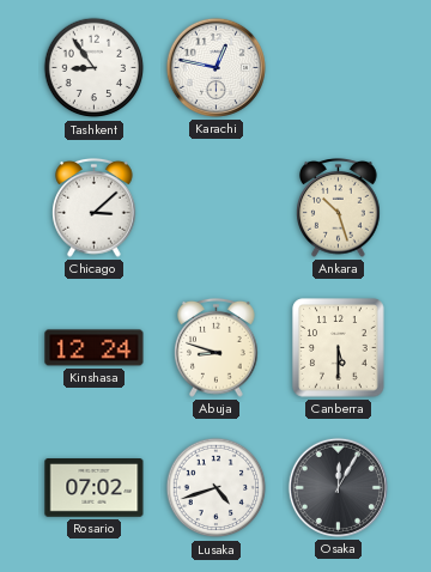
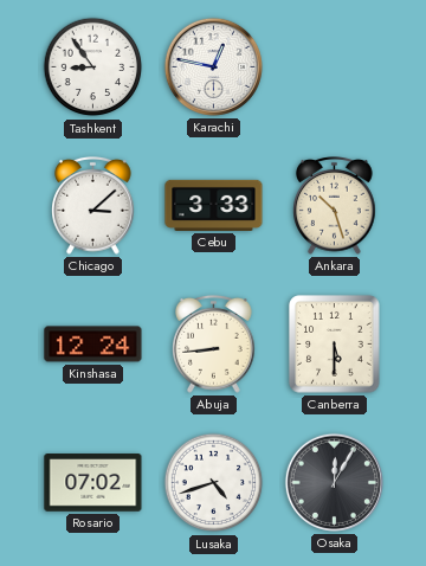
Cebu: none -> 3:33
Abuja: 8:48 -> 8:44
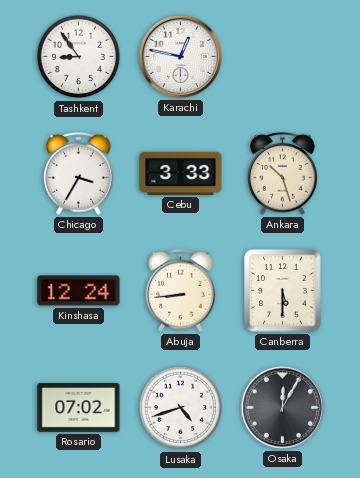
Chicago: 3:08 -> 3:35
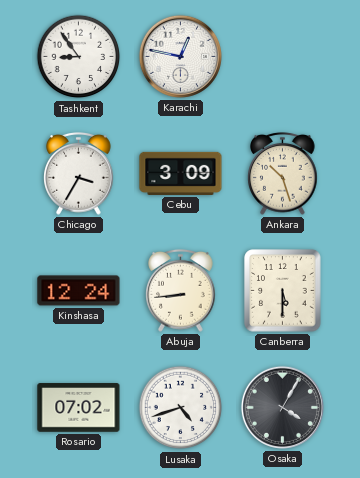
Cebu: 3:33 -> 3:09
Osaka: 12:05 -> 4:05
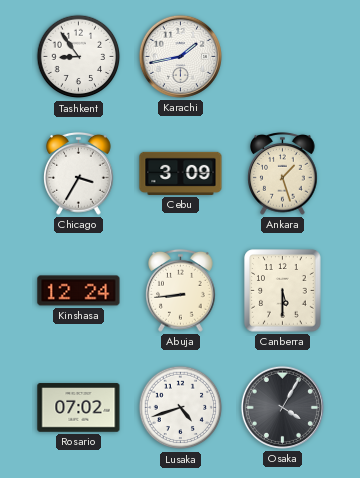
Karachi: 12:47 -> 1:43
Ankara: 10:27 -> 1:27
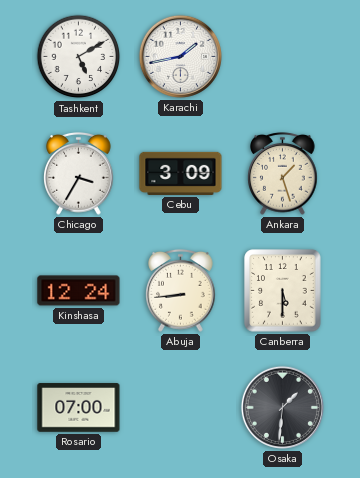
Tashkent: 8:54 -> 5:10
Rosario: 07:02 -> 07:00
Lusaka: 4:42 -> none
Osaka: 4:05 -> 1:31
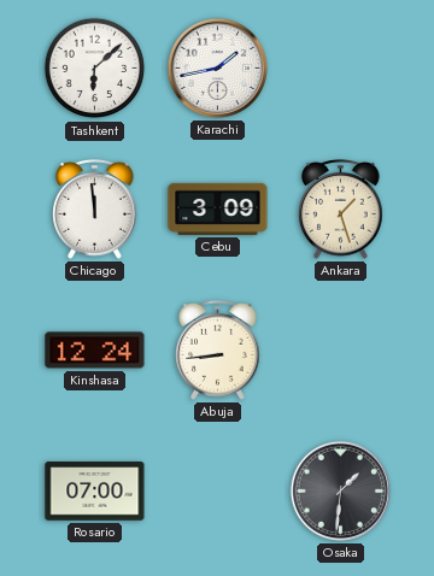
Tashkent: 5:10 -> 6:08
Chicago: 3:35 -> 11:59
Canberra: 5:30 -> none
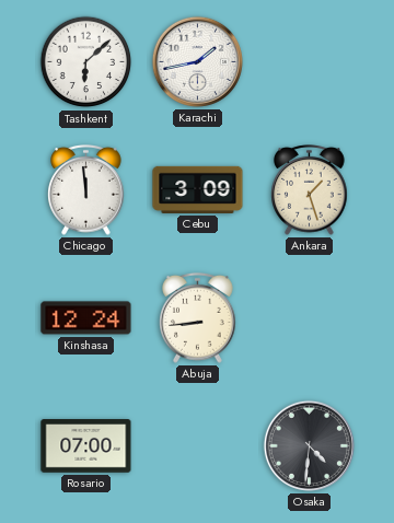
Osaka: 1:31 -> 4:31
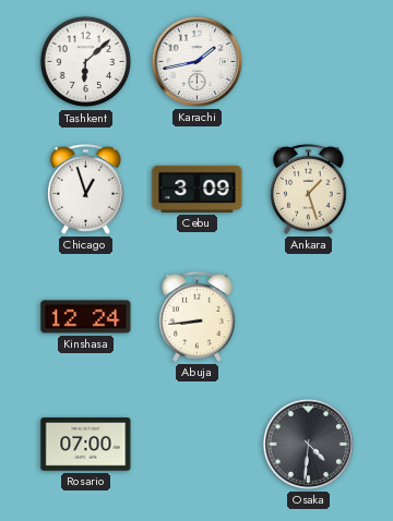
Chicago: 11:59 -> 12:57
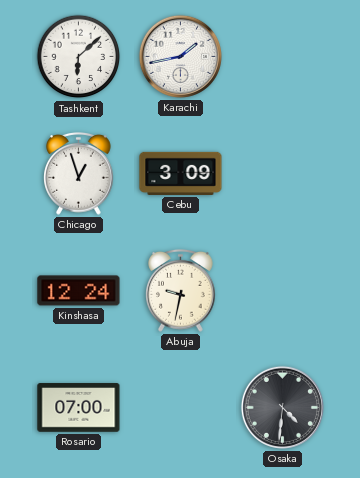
Ankara: 1:27 -> none
Abuja: 8:44 -> 9:32
